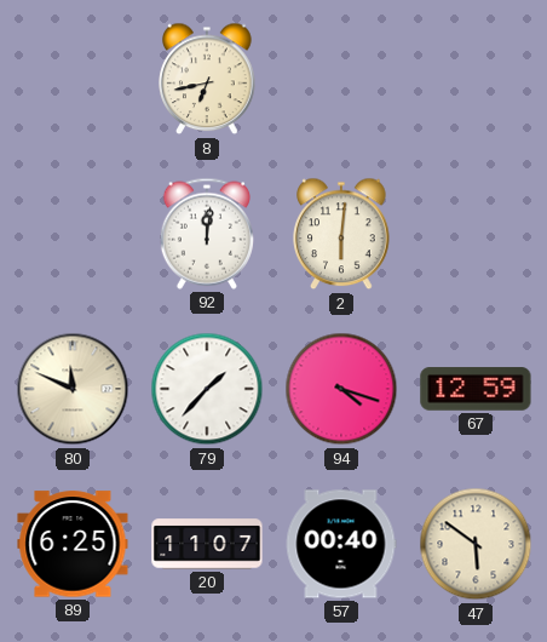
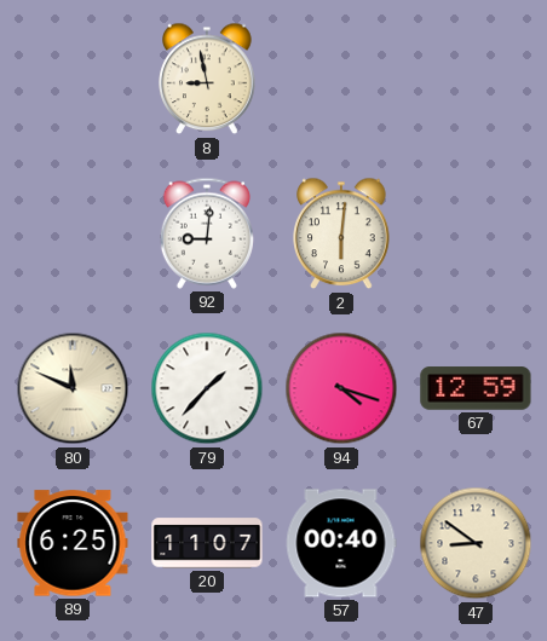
8: 6:43 -> 8:58
92: 12:01 -> 9:01
47: 5:51 -> 8:51
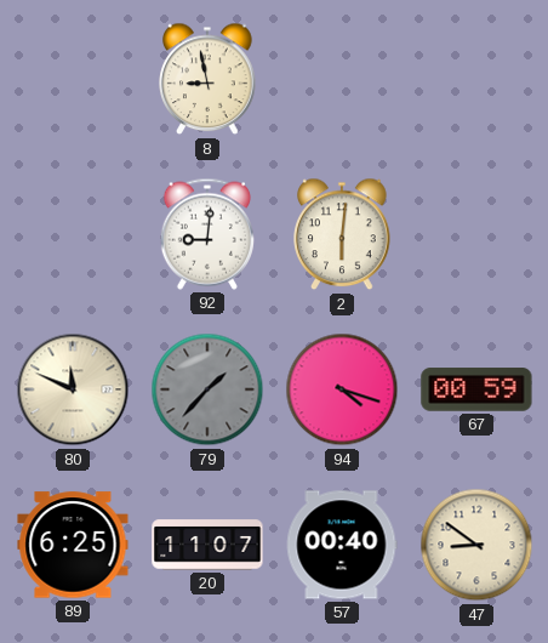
79 dial: white -> grey
67: 12:59 -> 00:59
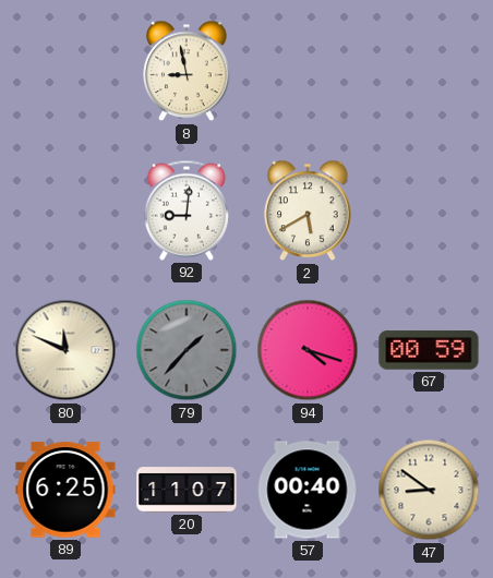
2: 6:01 -> 5:40
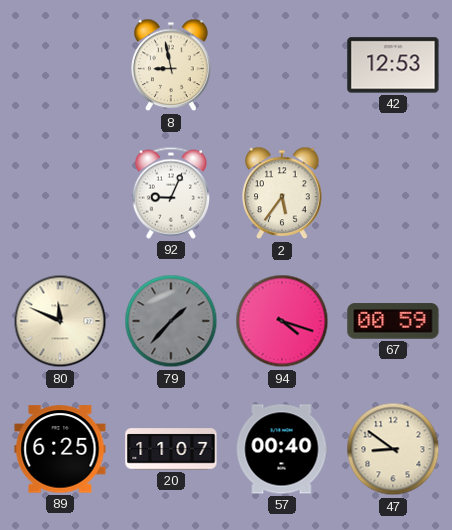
42: none -> 12:53
92: 9:01 -> 9:04
2: 5:40 -> 5:36
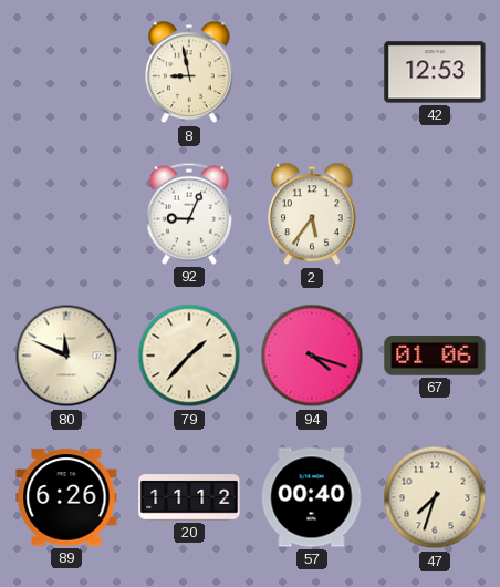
79 dial: grey -> cream
67: 00:59 -> 01:06
89: 6:25 -> 6:26
20: 11:07 -> 11:12
47: 8:51 -> 7:33
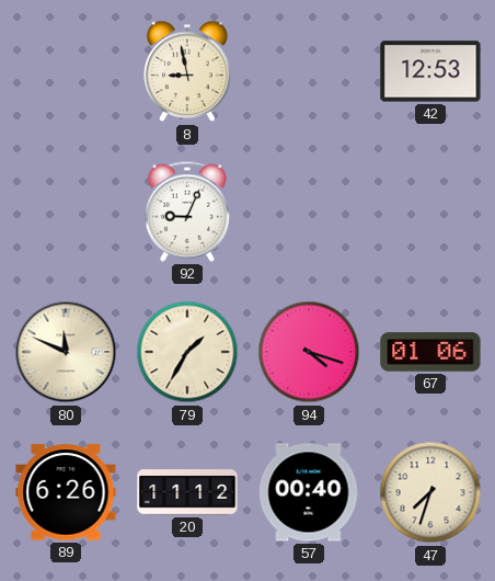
2: 5:36 -> none
79: 1:37 -> 1:35
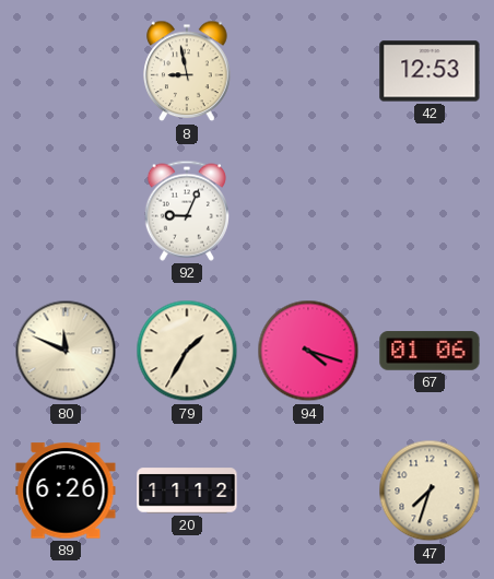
57: 00:40 -> none
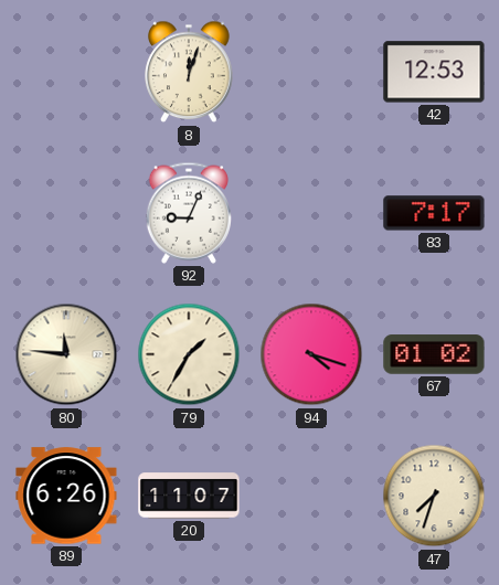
8: 8:58 -> 12:03
83: none -> 7:17
80: 11:49 -> 11:46
67: 01:06 -> 01:02
20: 11:12 -> 11:07
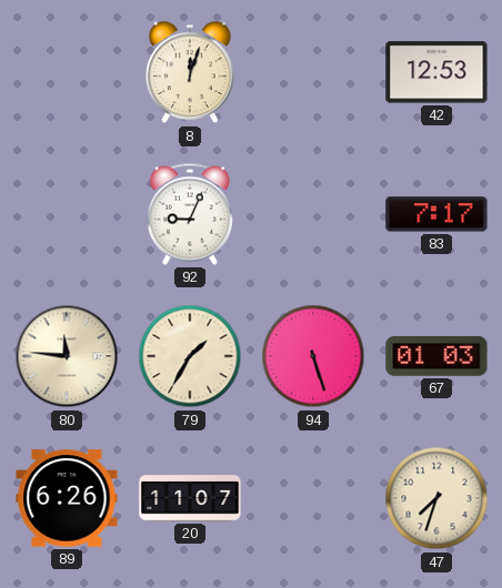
94: 4:18 -> 5:27
67: 01:02 -> 01:03
